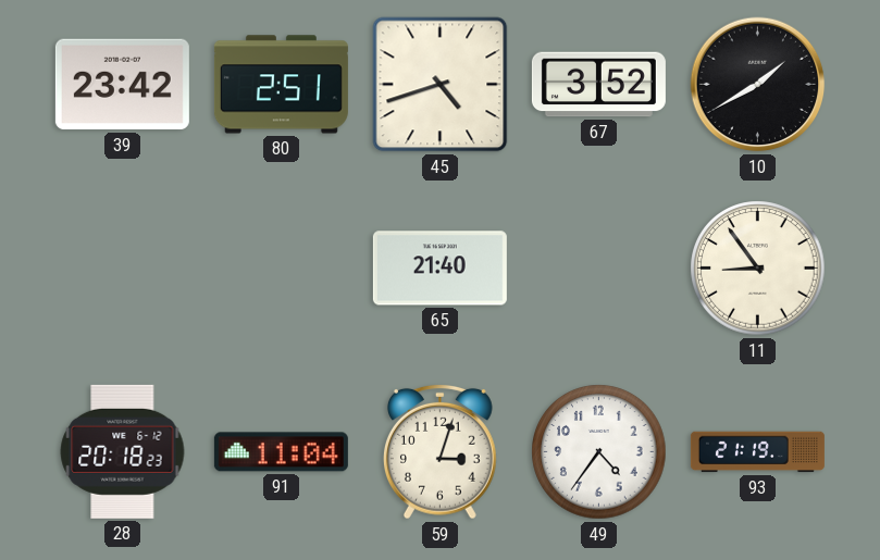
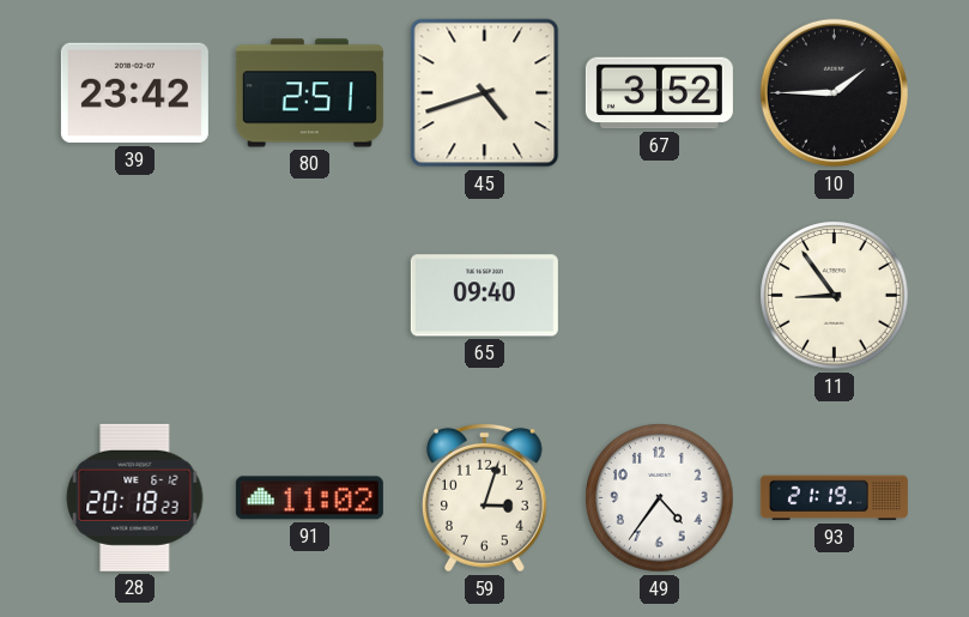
10: 1:40 -> 1:45
65: 21:40 -> 09:40
91: 11:04 -> 11:02
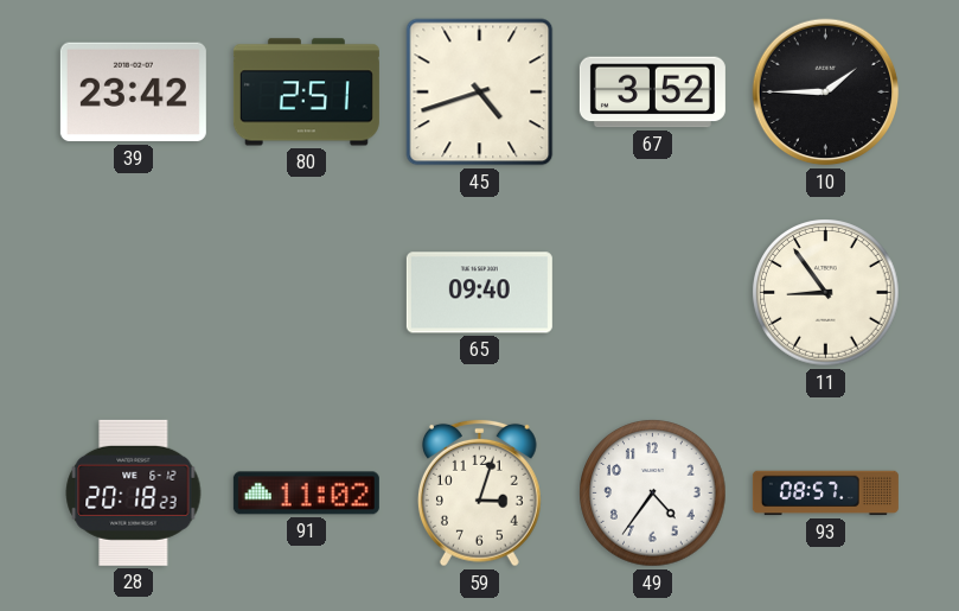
93: 21:19 -> 08:57
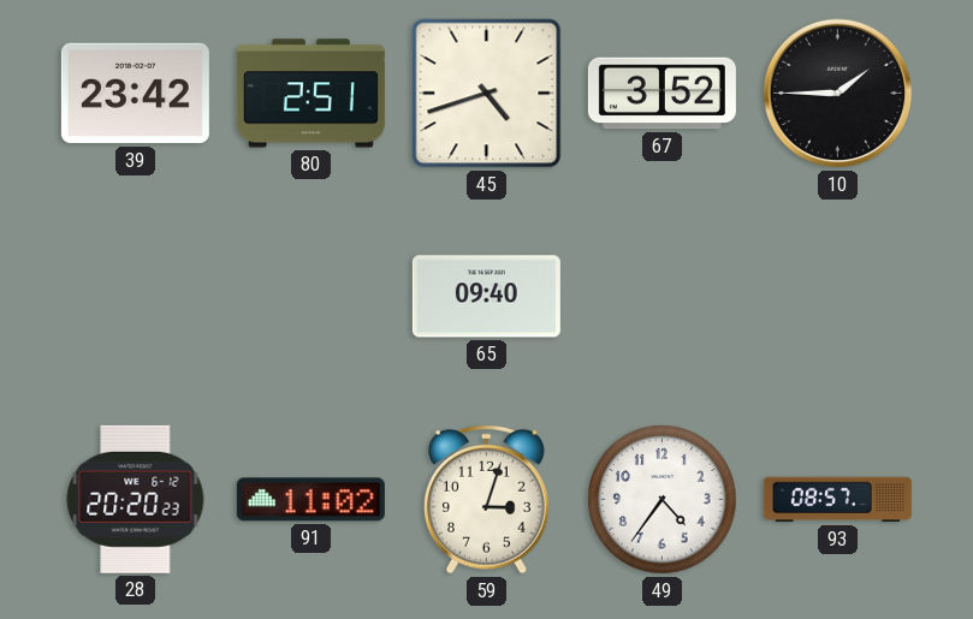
11: 8:54 -> none
28: 20:18 -> 20:20
